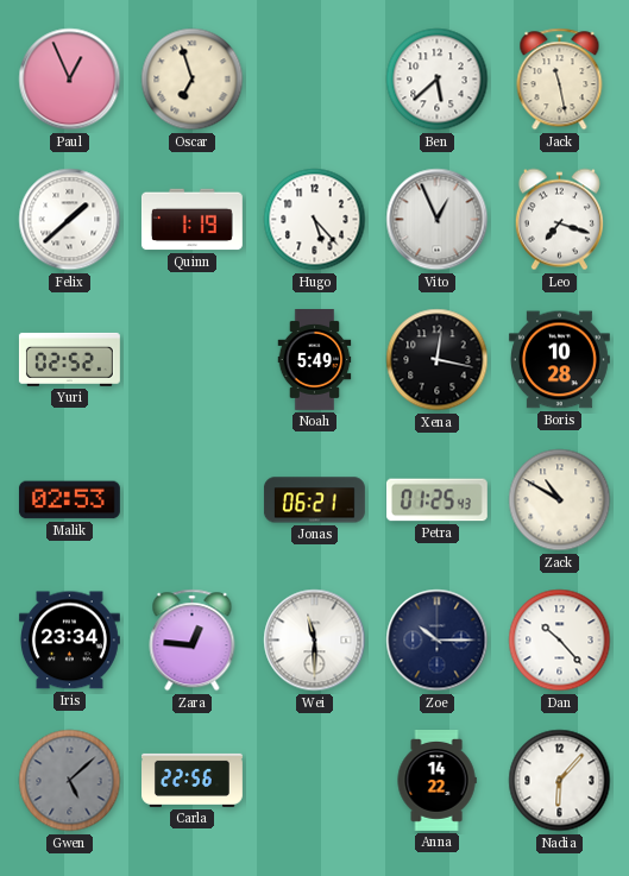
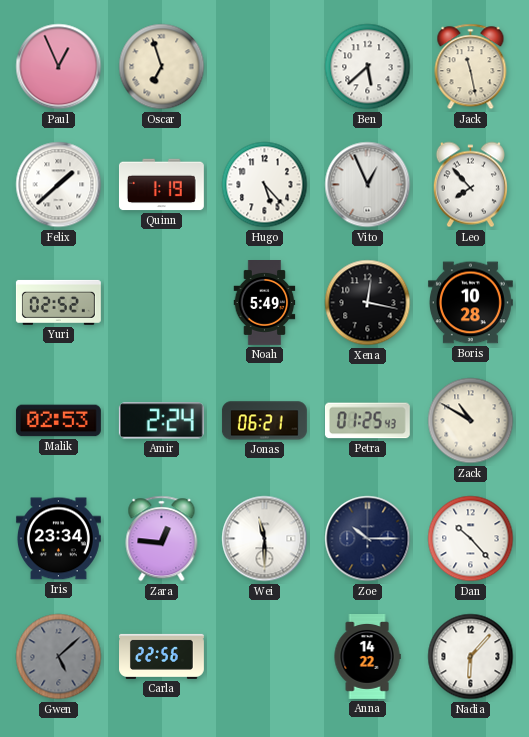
Leo: 7:18 -> 7:53
Amir: none -> 2:24
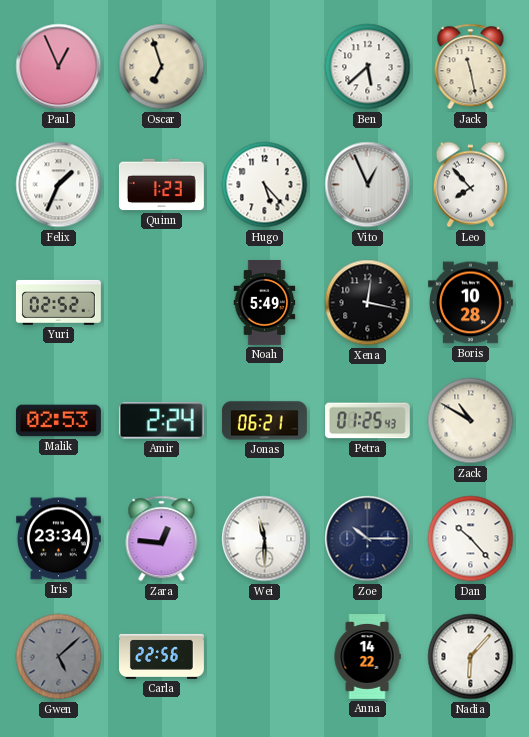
Felix: 1:38 -> 1:34
Quinn: 1:19 -> 1:23
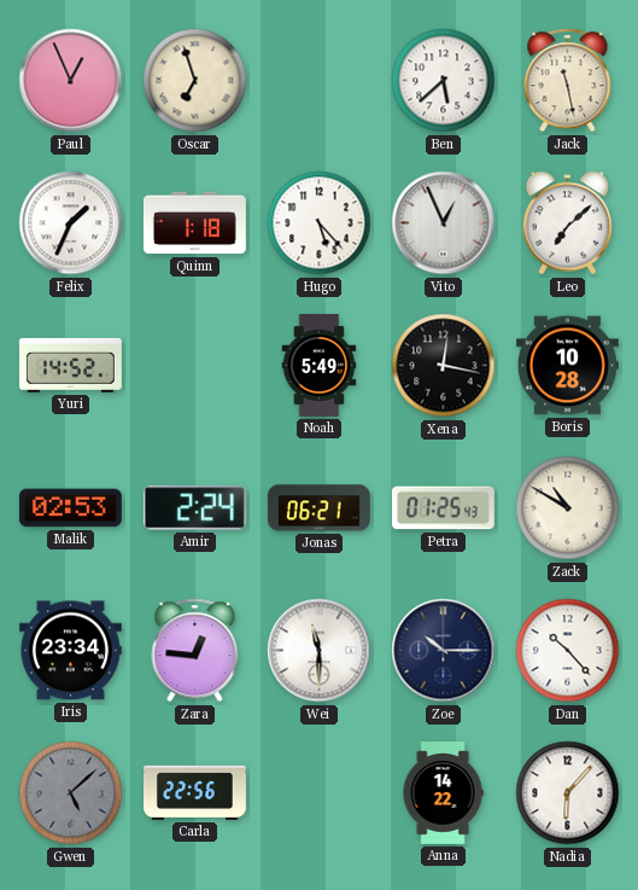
Quinn: 1:23 -> 1:18
Leo: 7:53 -> 7:08
Yuri: 02:52 -> 14:52
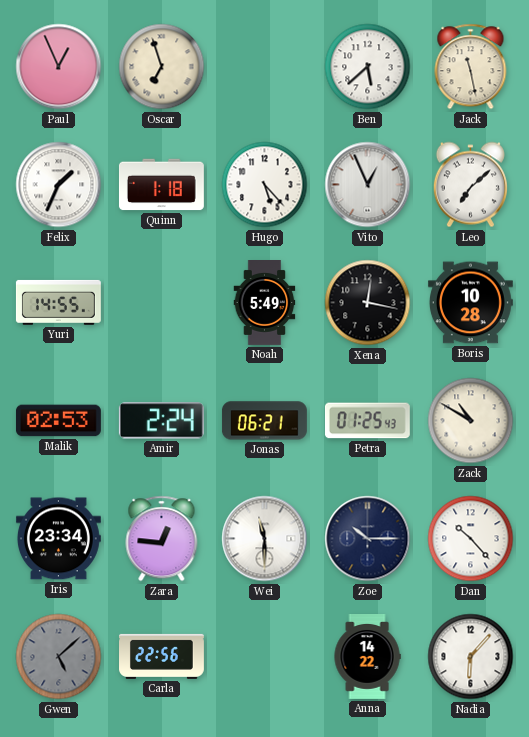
Yuri: 14:52 -> 14:55
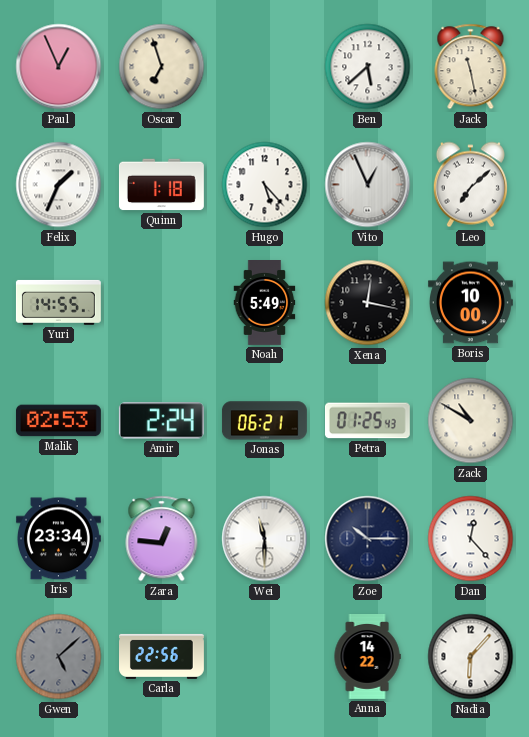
Boris: 10:28 -> 10:00
Dan: 10:23 -> 12:23
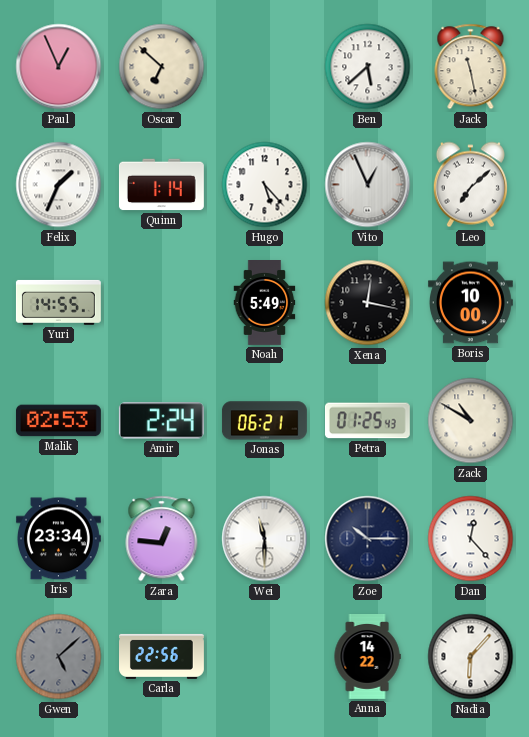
Oscar: 6:57 -> 6:52
Quinn: 1:18 -> 1:14
